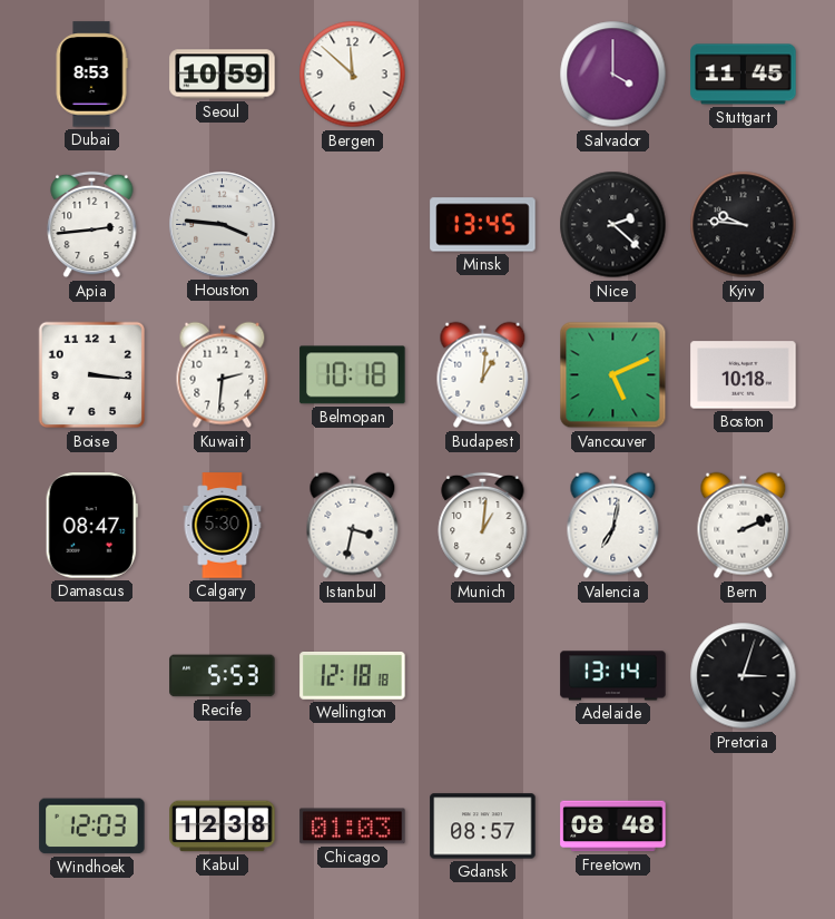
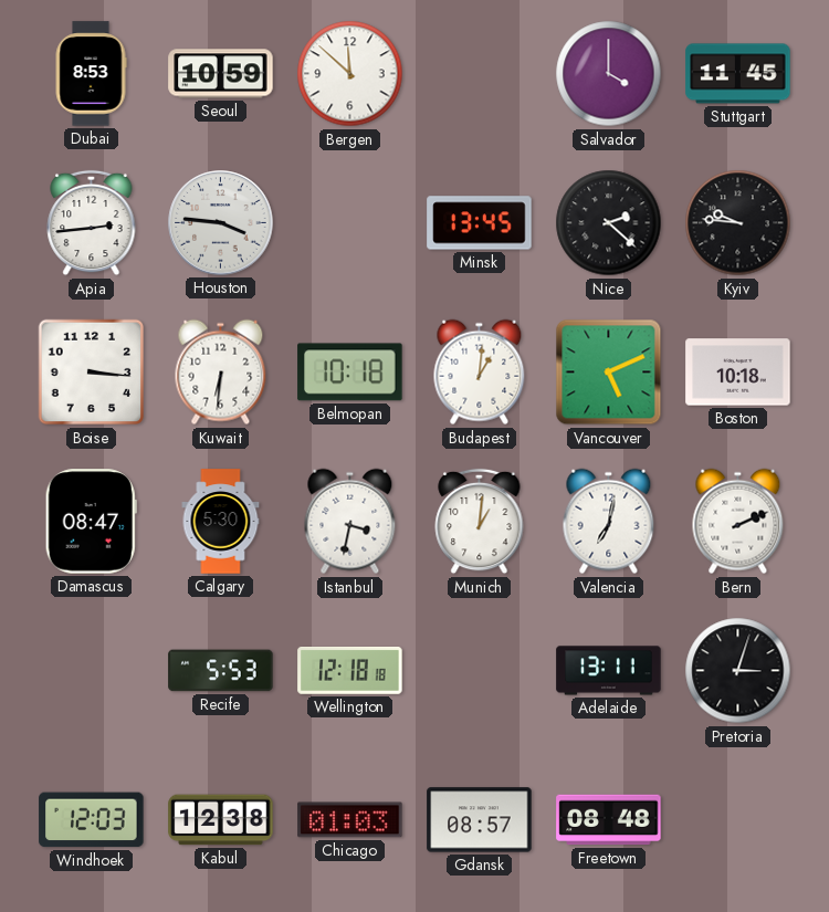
Kuwait: 2:31 -> 6:31
Adelaide: 13:14 -> 13:11
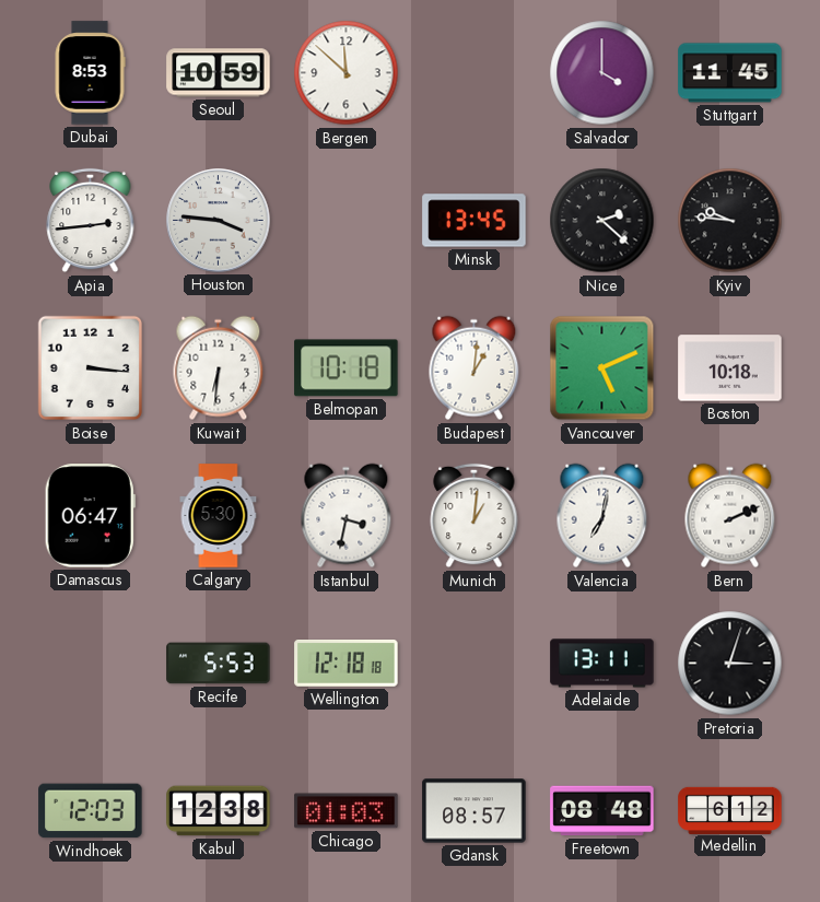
Damascus: 08:47 -> 06:47
Medellin: none -> 6:12
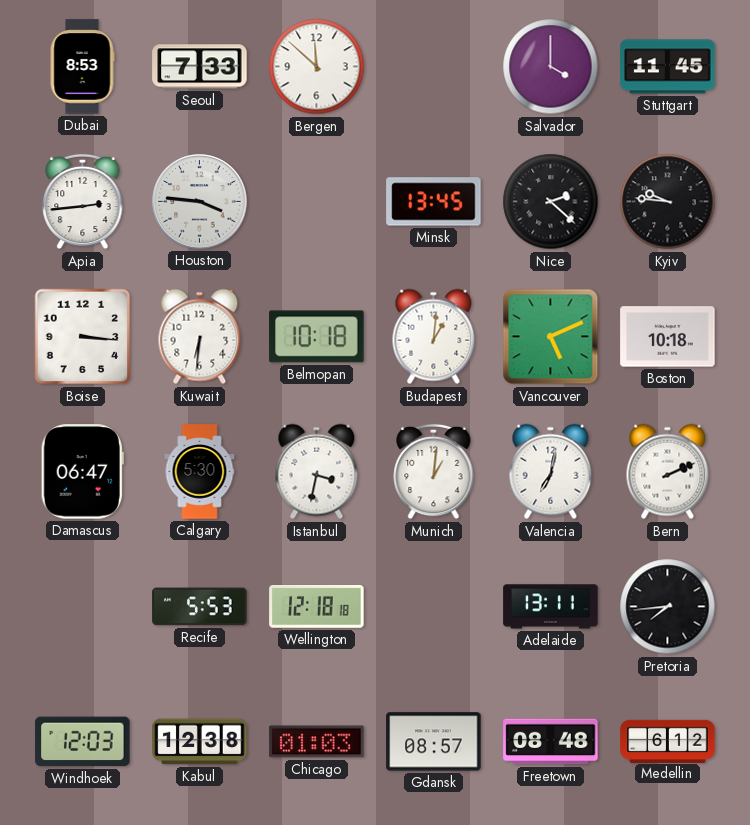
Seoul: 10:59 -> 7:33
Pretoria: 3:03 -> 7:44
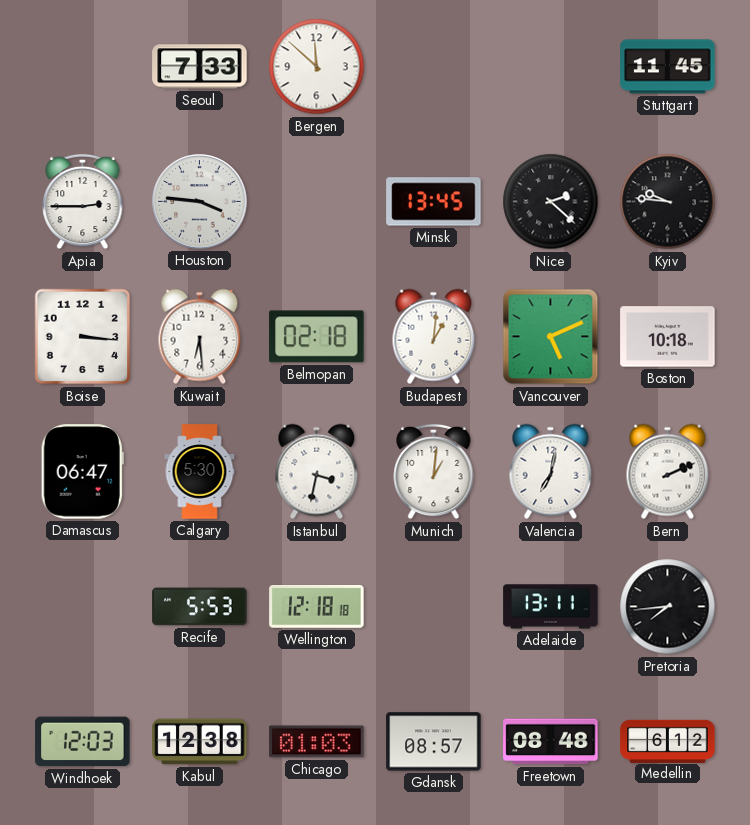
Dubai: 8:53 -> none
Salvador: 4:00 -> none
Apia: 2:44 -> 2:45
Kuwait: 6:31 -> 6:29
Belmopan: 10:18 -> 02:18
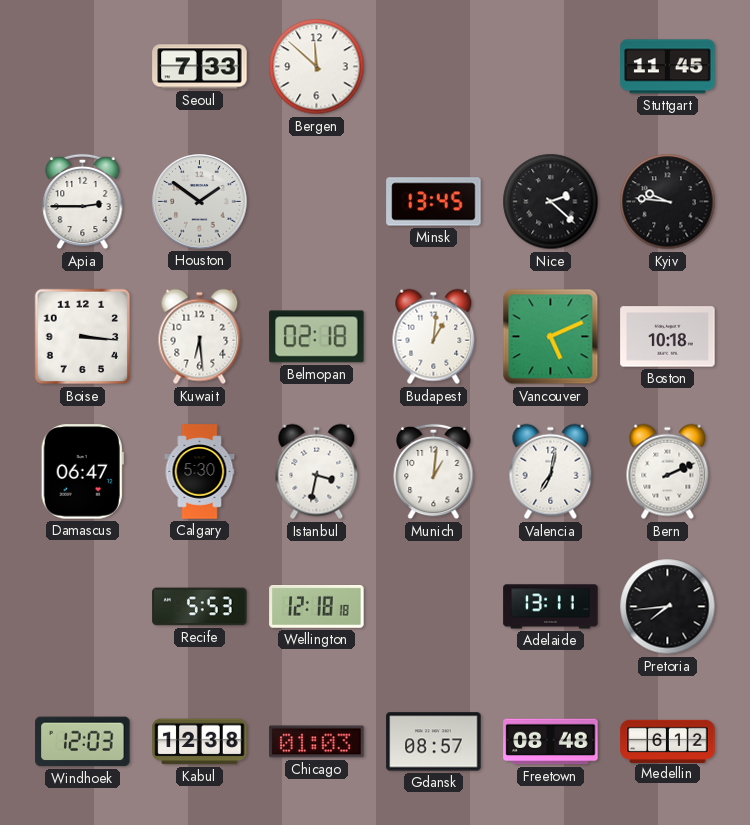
Houston: 3:46 -> 1:51
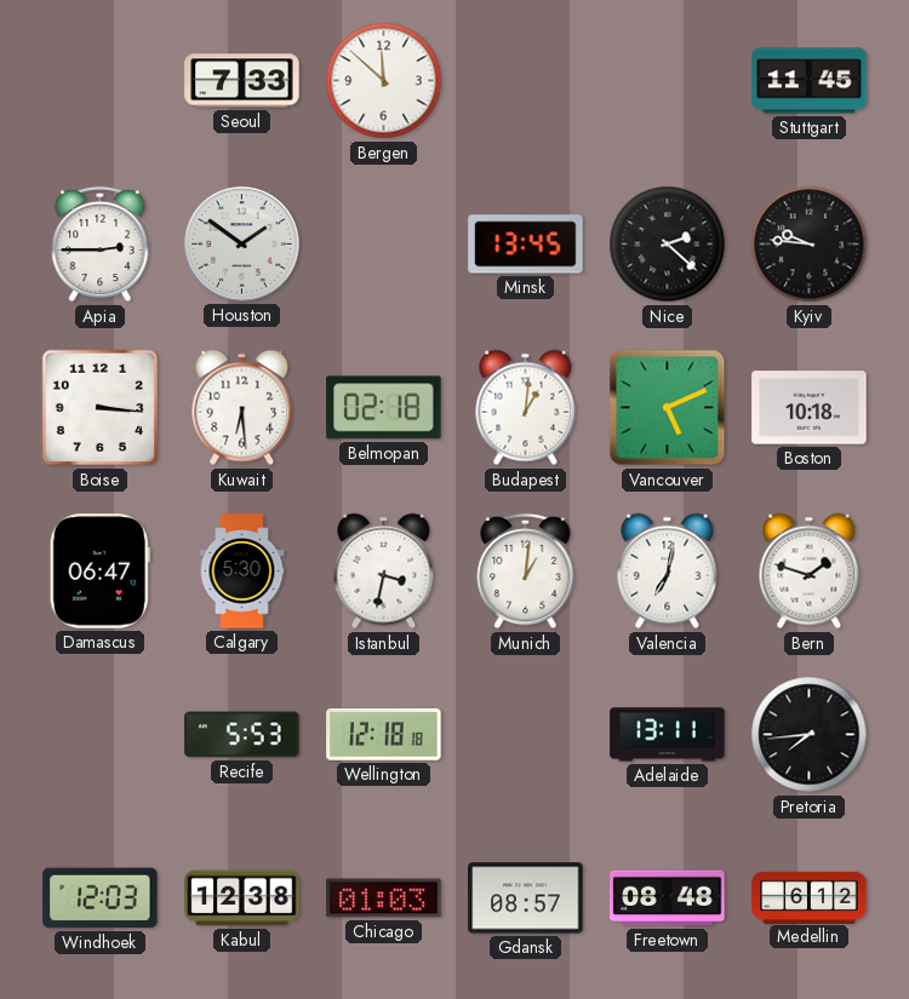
Bern: 2:11 -> 1:48
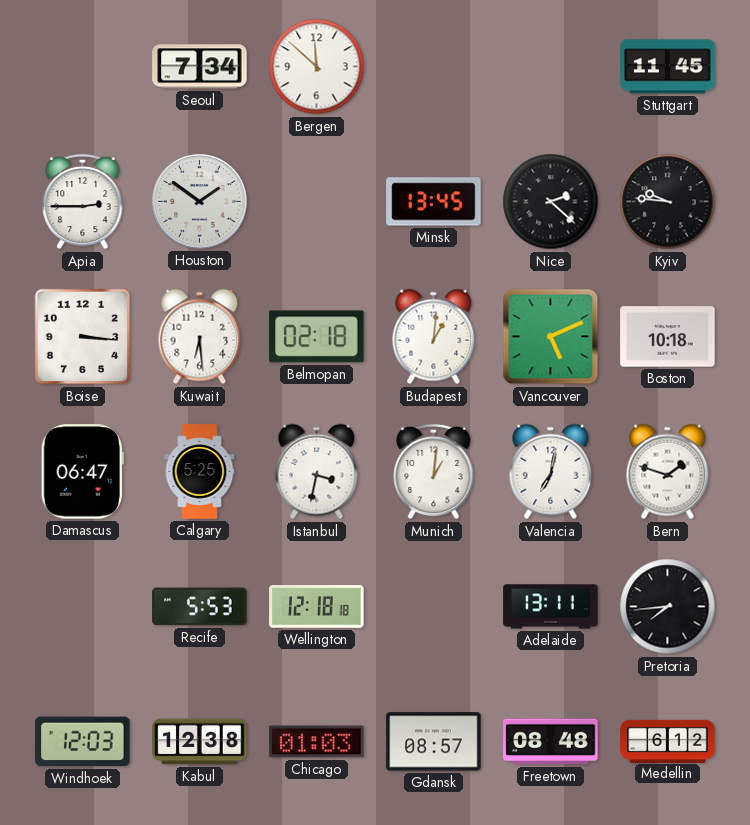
Seoul: 7:33 -> 7:34
Calgary: 5:30 -> 5:25
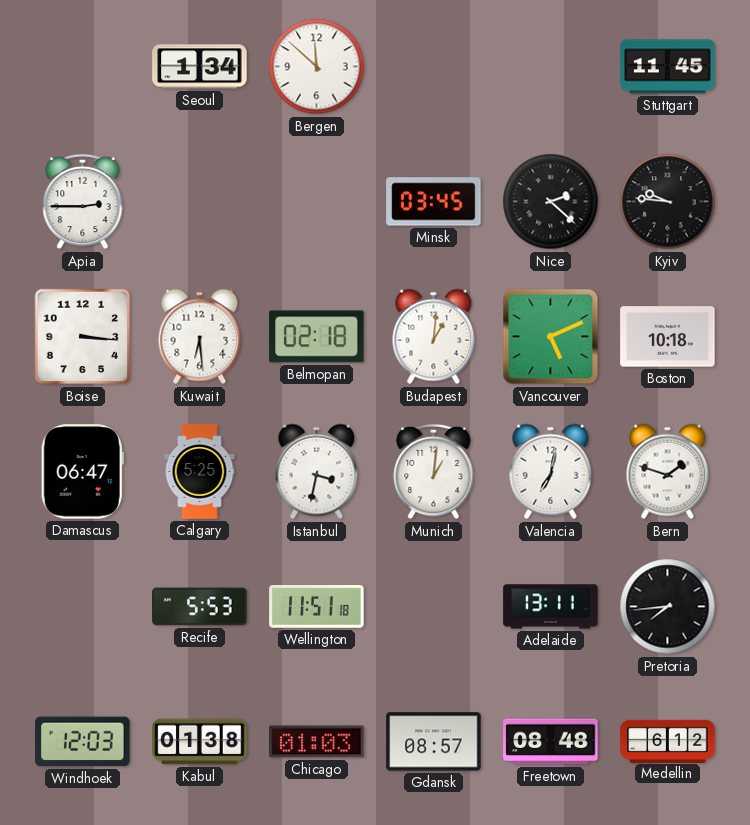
Seoul: 7:34 -> 1:34
Houston: 1:51 -> none
Minsk: 13:45 -> 03:45
Wellington: 12:18 -> 11:51
Kabul: 12:38 -> 01:38
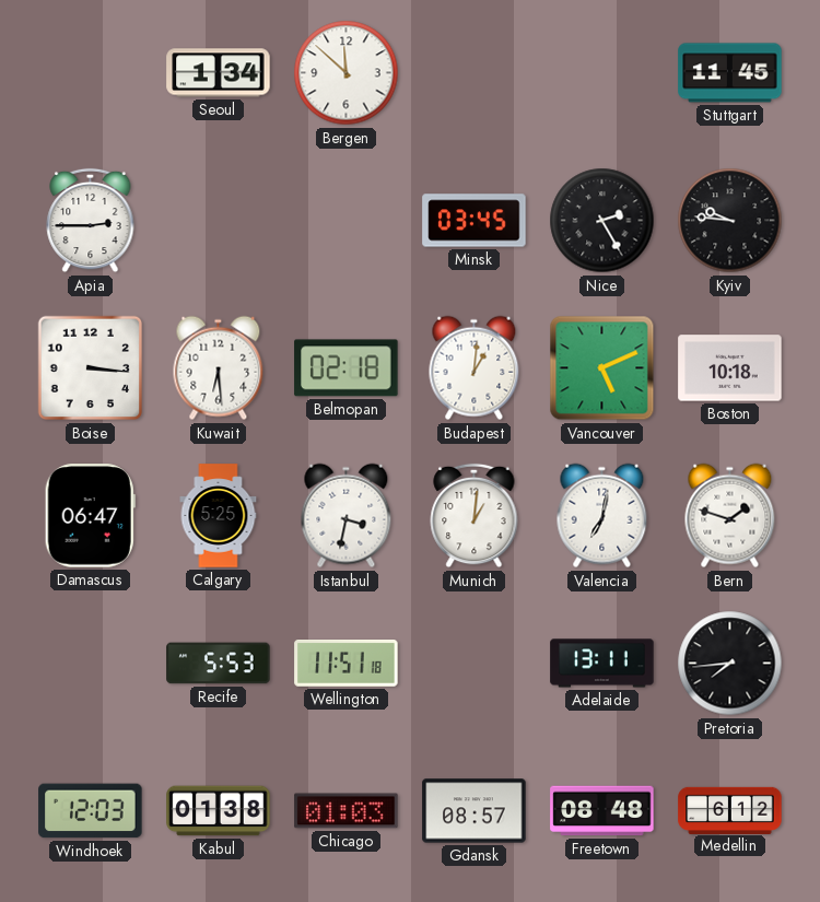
Nice: 2:22 -> 2:25
